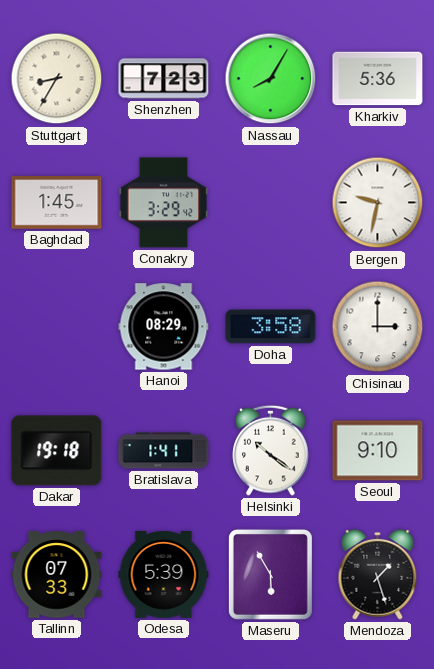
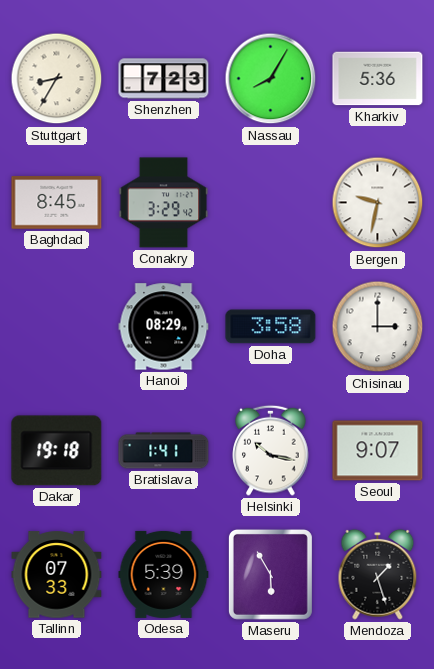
Baghdad: 1:45 -> 8:45
Helsinki: 10:21 -> 10:17
Seoul: 9:10 -> 9:07
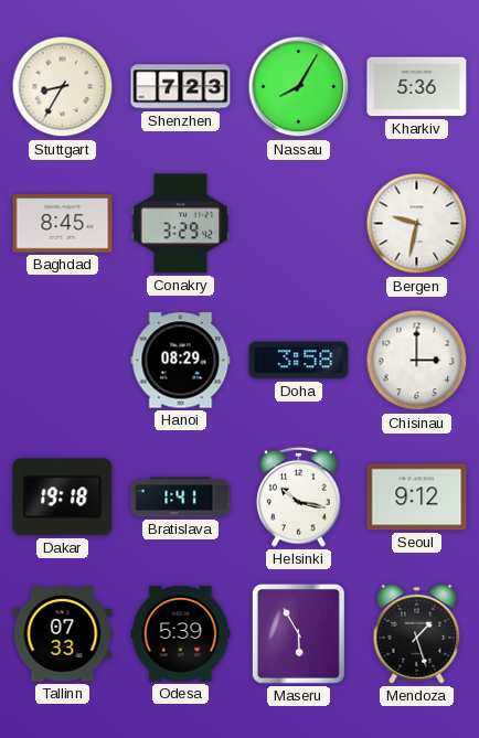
Seoul: 9:07 -> 9:12
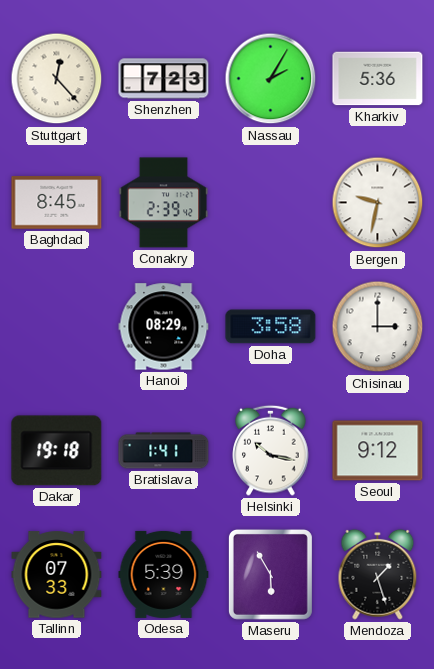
Stuttgart: 8:35 -> 12:23
Nassau: 8:05 -> 2:05
Conakry: 3:29 -> 2:39
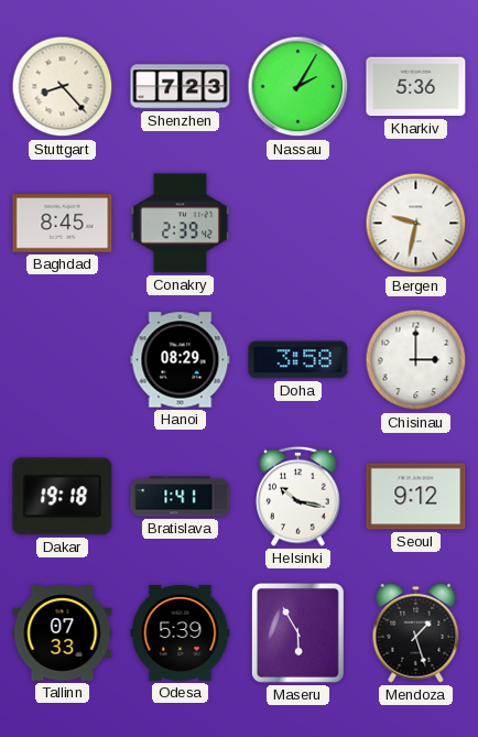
Stuttgart: 12:23 -> 8:23
